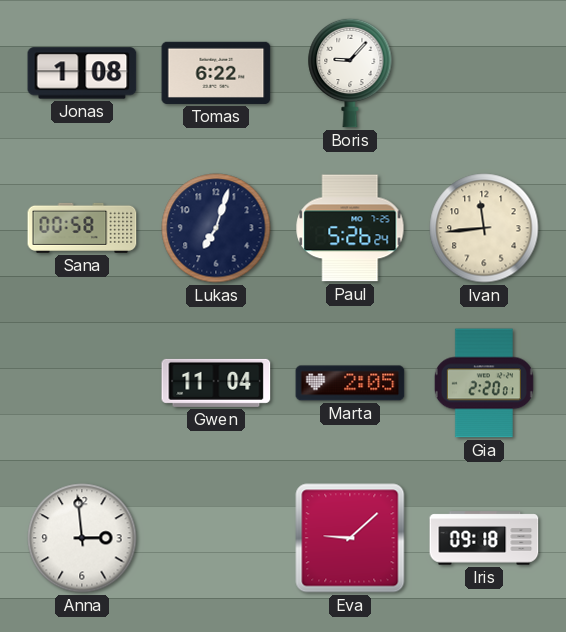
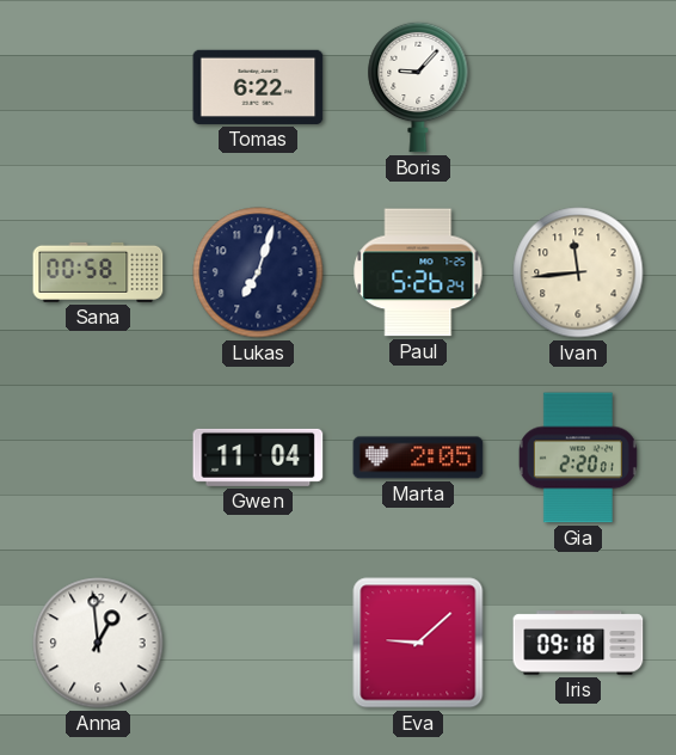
Jonas: 1:08 -> none
Anna: 2:59 -> 12:59
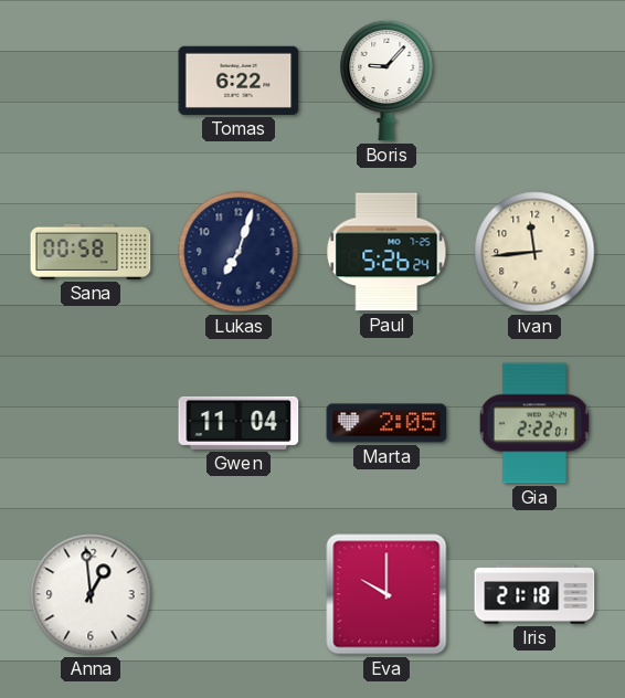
Gia: 2:20 -> 2:22
Eva: 9:08 -> 10:00
Iris: 09:18 -> 21:18
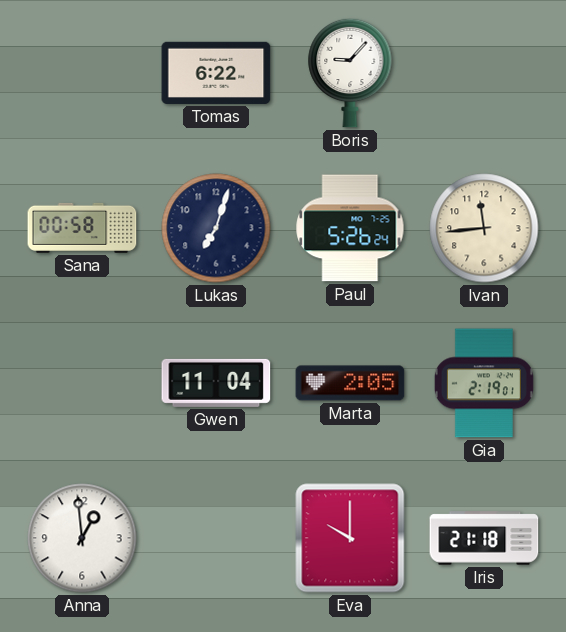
Gia: 2:22 -> 2:19
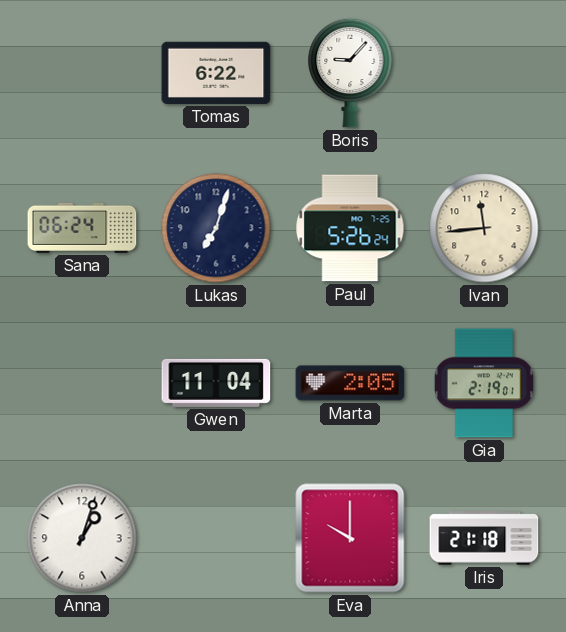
Sana: 00:58 -> 06:24
Anna: 12:59 -> 1:03
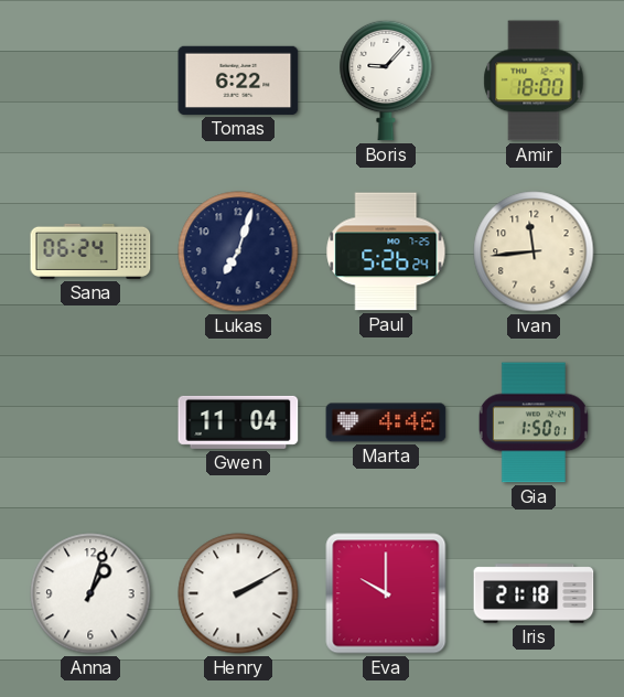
Amir: none -> 18:00
Marta: 2:05 -> 4:46
Gia: 2:19 -> 1:50
Henry: none -> 2:10
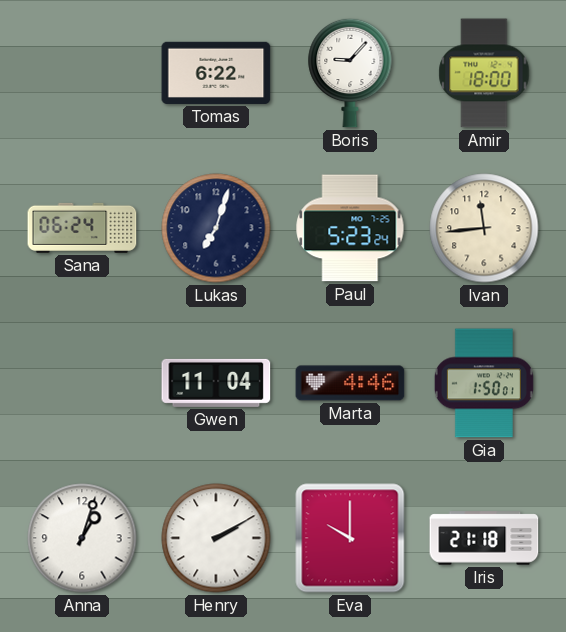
Paul: 5:26 -> 5:23
